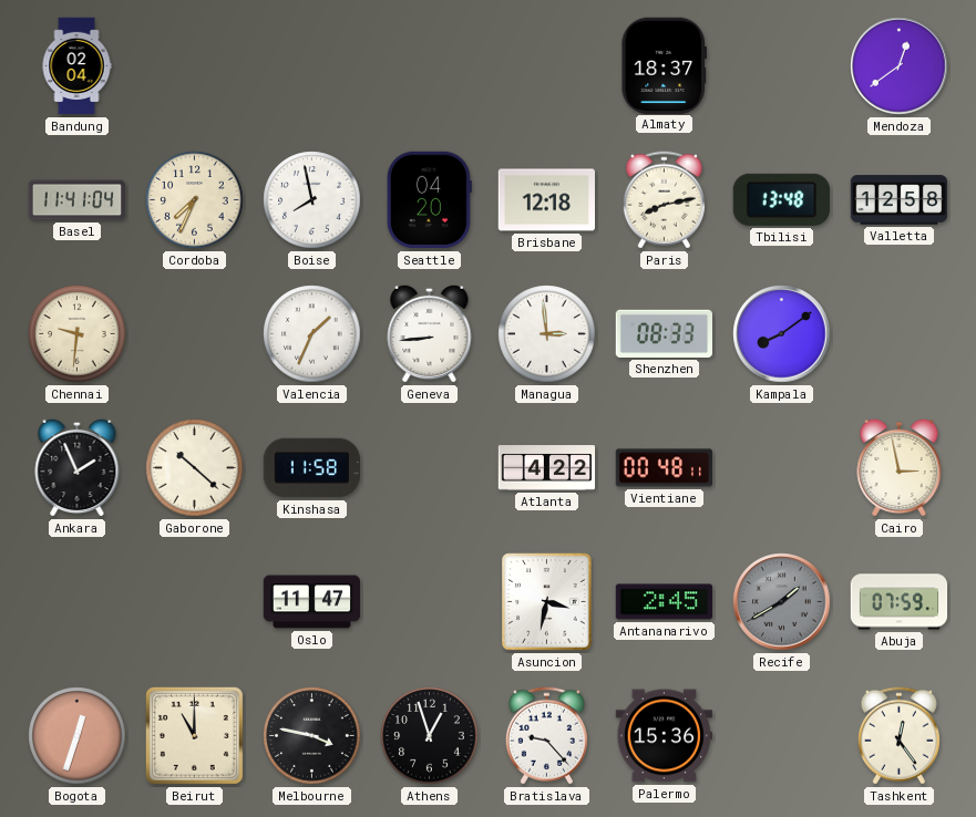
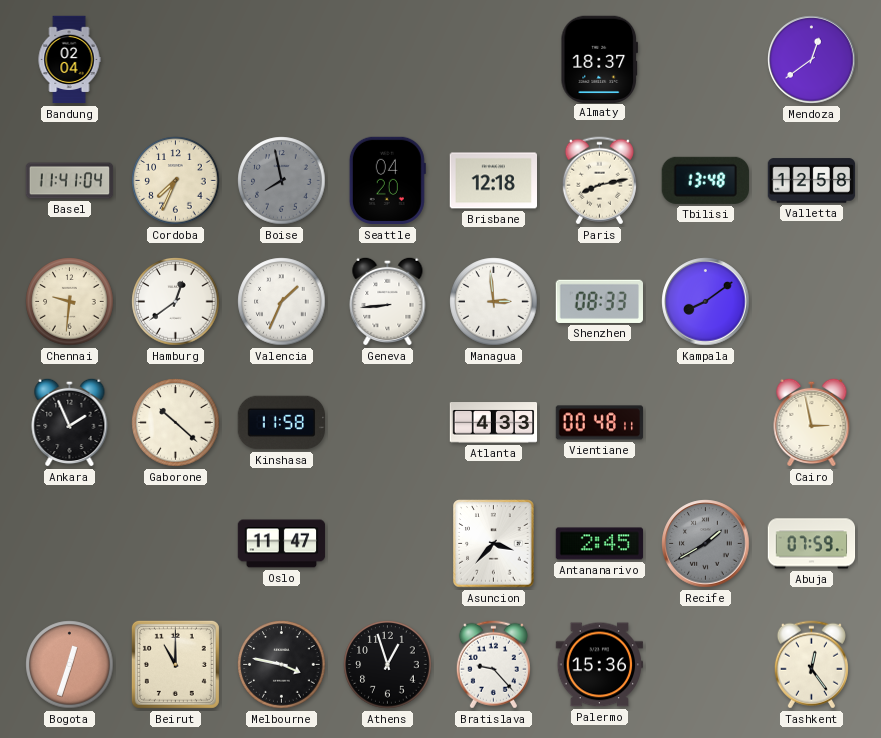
Boise dial: white -> grey
Hamburg: none -> 12:39
Atlanta: 4:22 -> 4:33
Asuncion: 3:32 -> 3:37
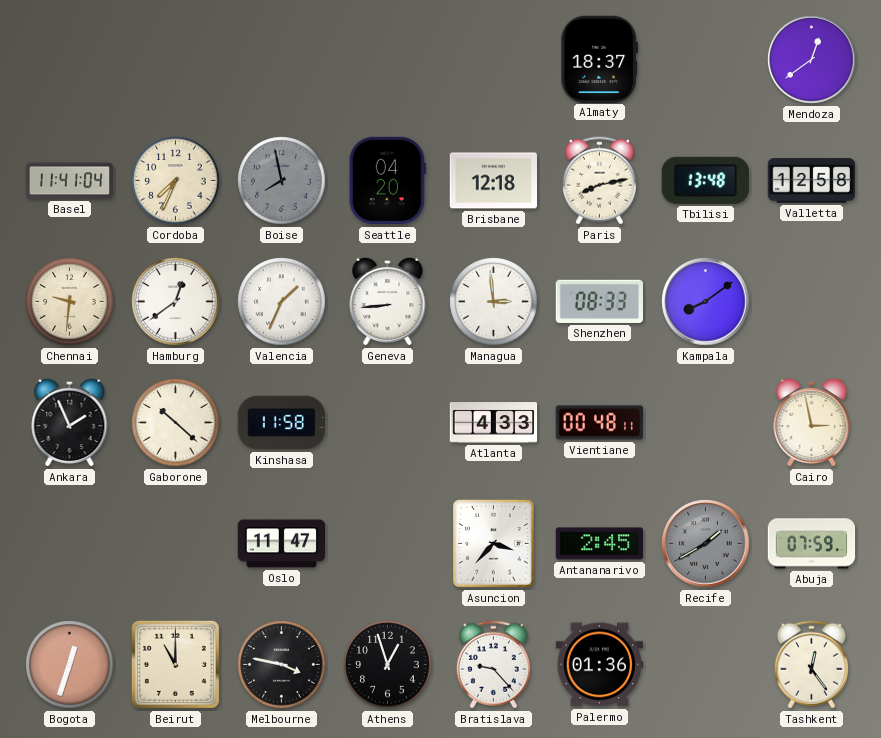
Bandung: 02:04 -> none
Palermo: 15:36 -> 01:36
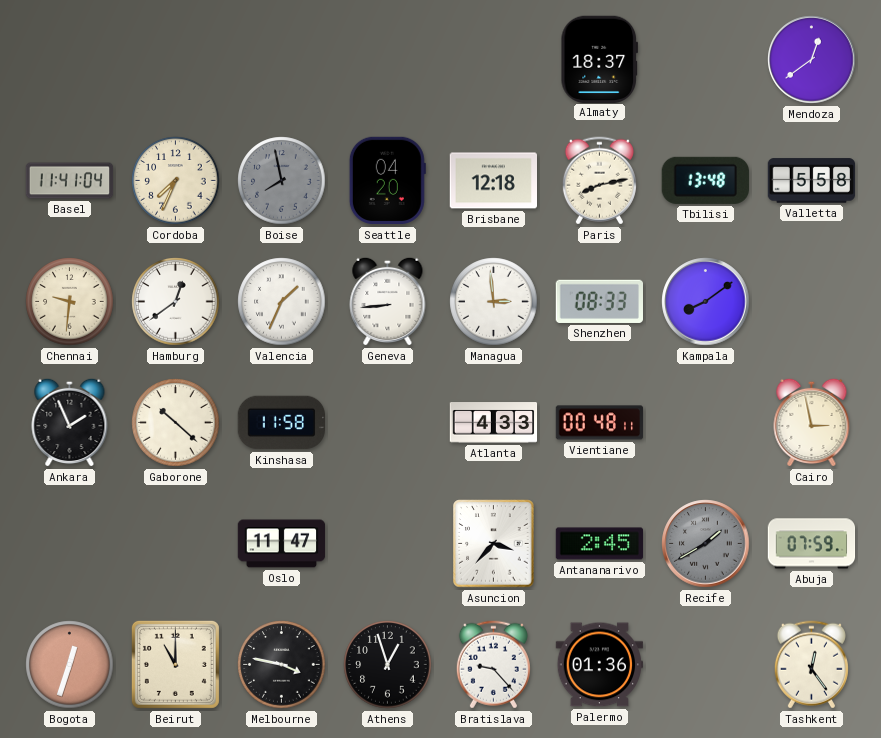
Valletta: 12:58 -> 5:58
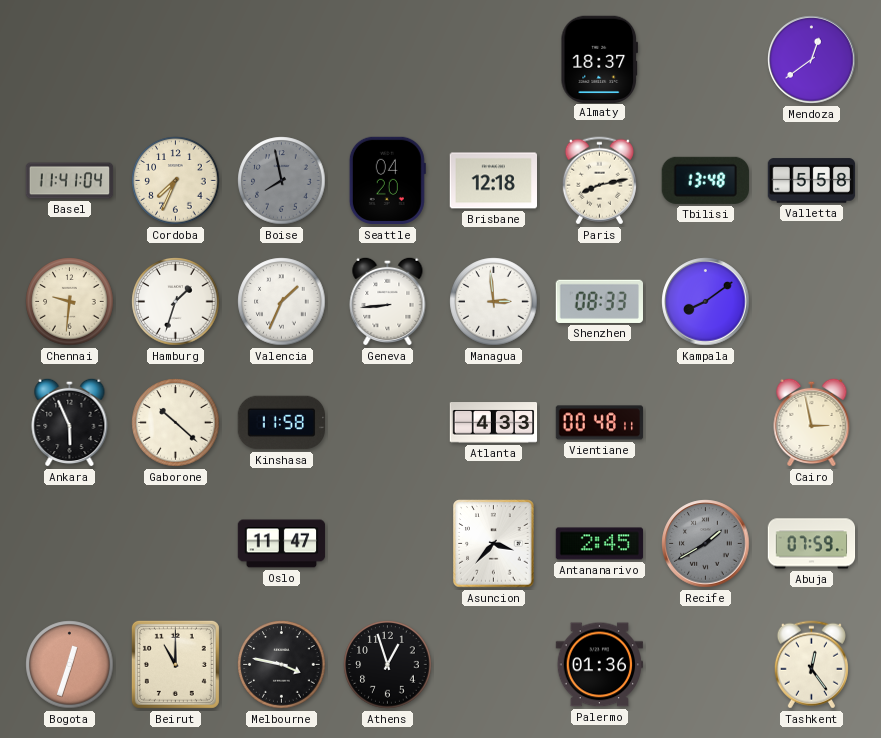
Hamburg: 12:39 -> 1:33
Ankara: 1:56 -> 5:56
Bratislava: 9:23 -> none
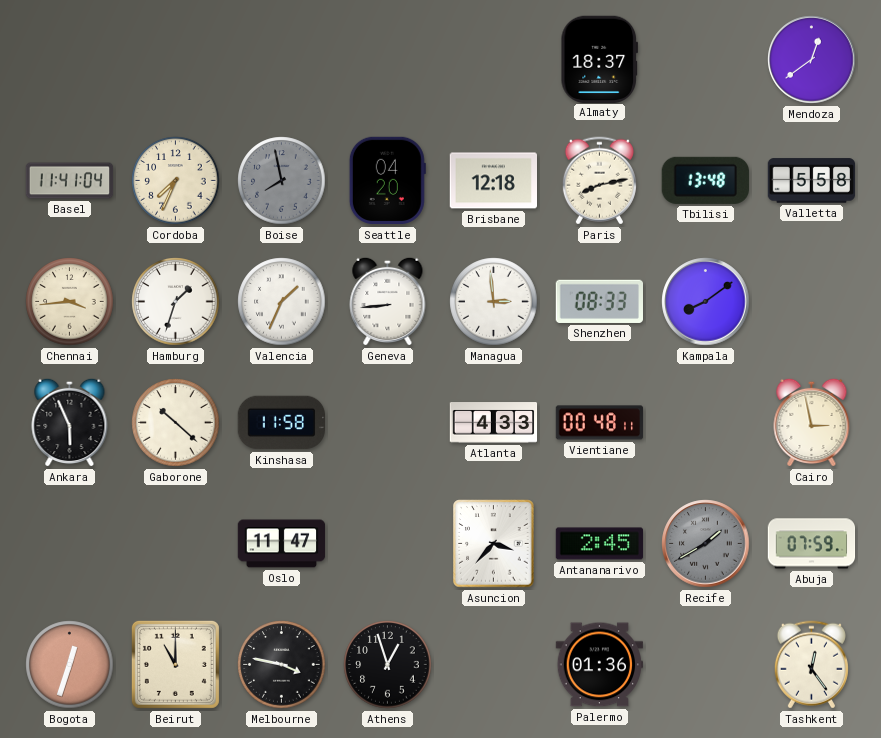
Chennai: 9:31 -> 3:44
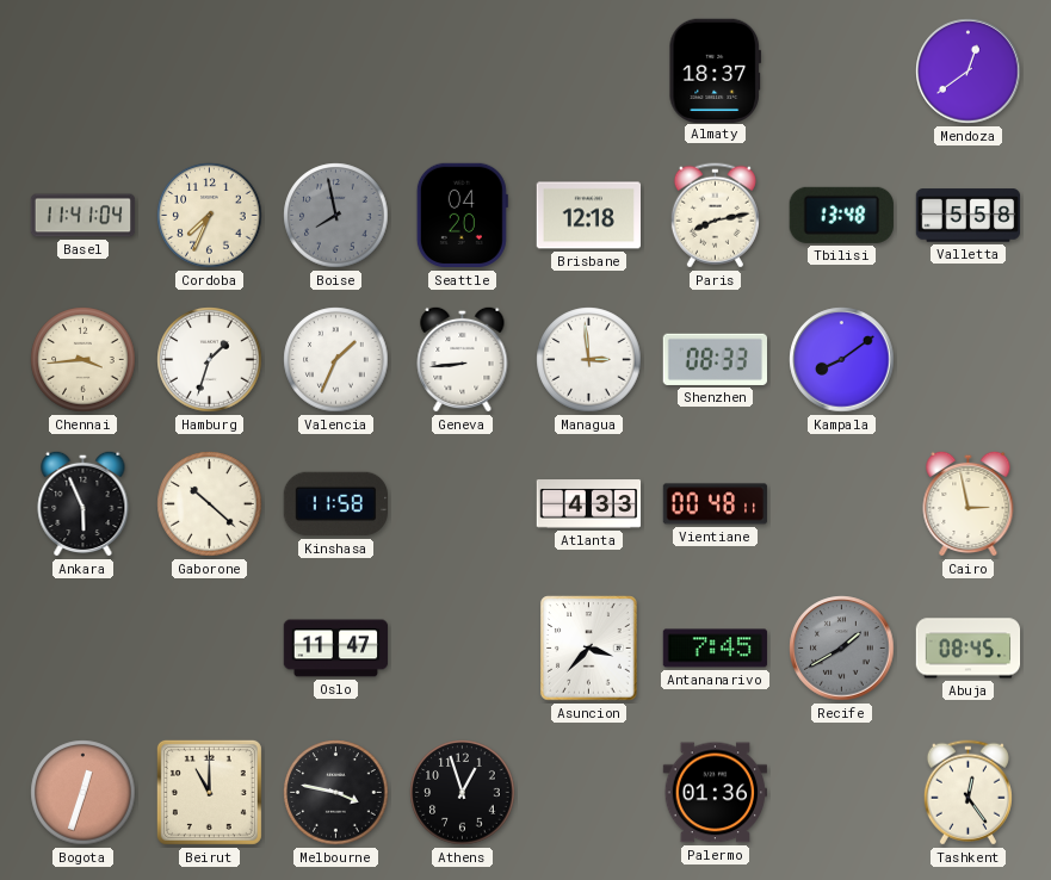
Antananarivo: 2:45 -> 7:45
Abuja: 07:59 -> 08:45
